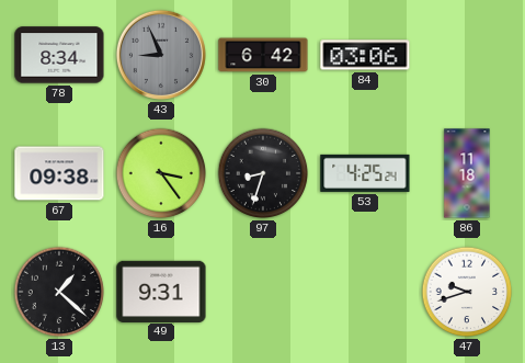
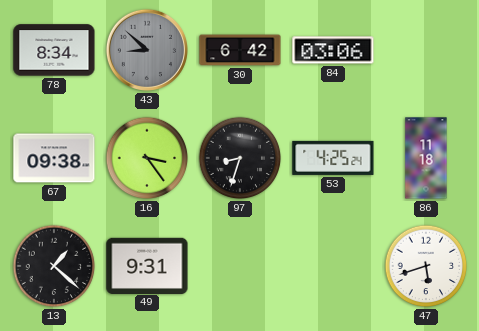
43: 8:56 -> 8:52
47: 9:42 -> 5:42
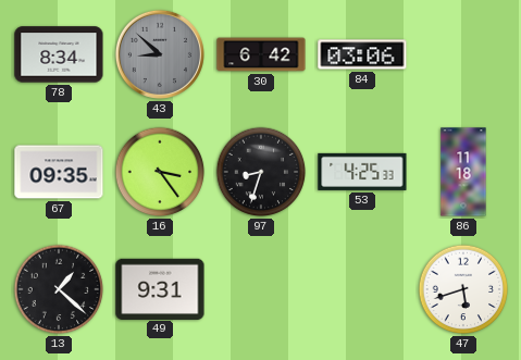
67: 09:38 -> 09:35
53: 4:25:24 -> 4:25:33
